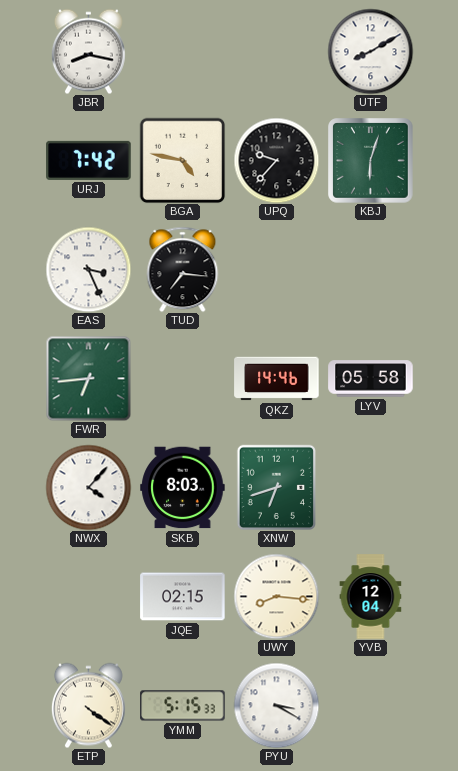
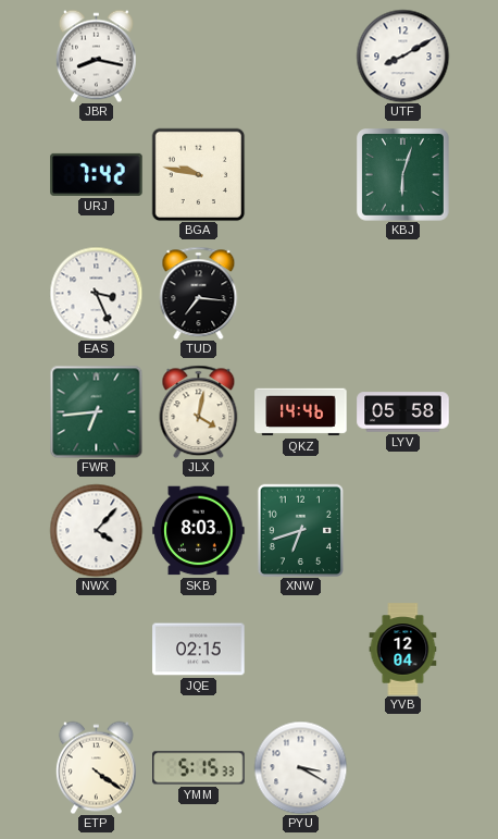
BGA: 4:47 -> 9:47
UPQ: 9:37 -> none
JLX: none -> 4:02
UWY: 8:16 -> none
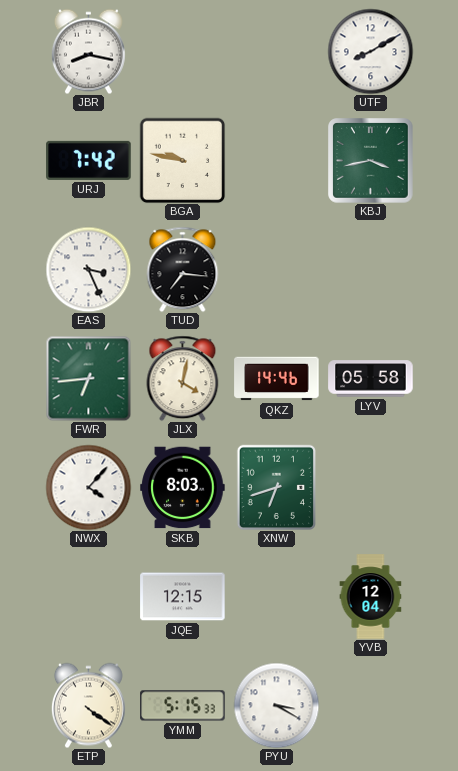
KBJ: 6:03 -> 3:43
JQE: 02:15 -> 12:15
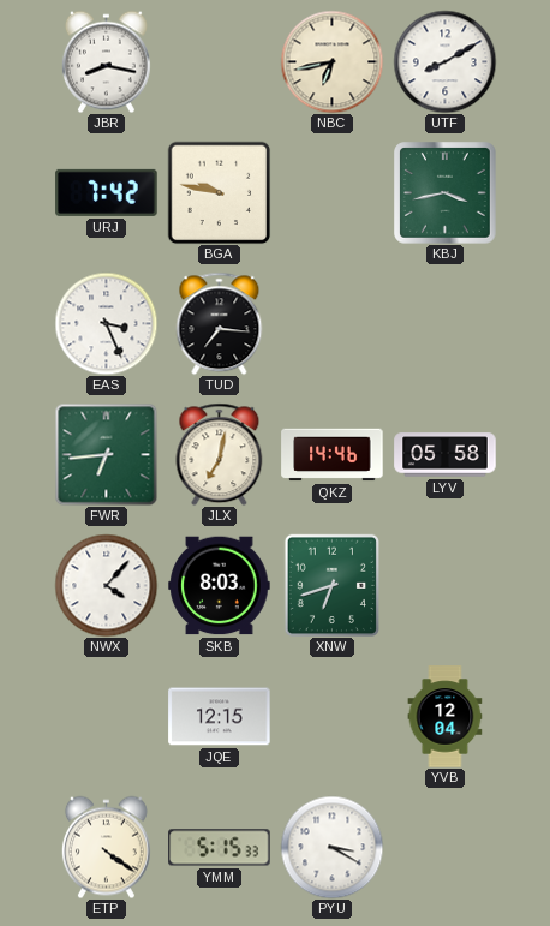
NBC: none -> 6:43
JLX: 4:02 -> 7:02
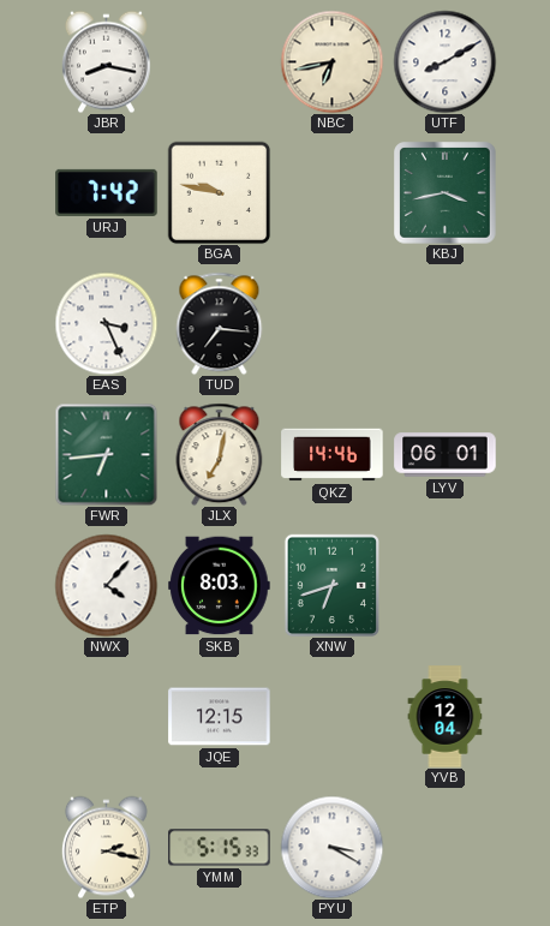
LYV: 05:58 -> 06:01
ETP: 4:21 -> 2:17
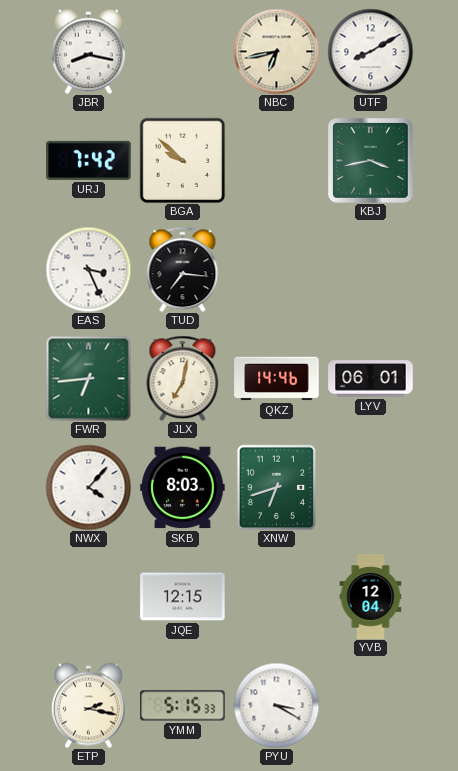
BGA: 9:47 -> 9:52
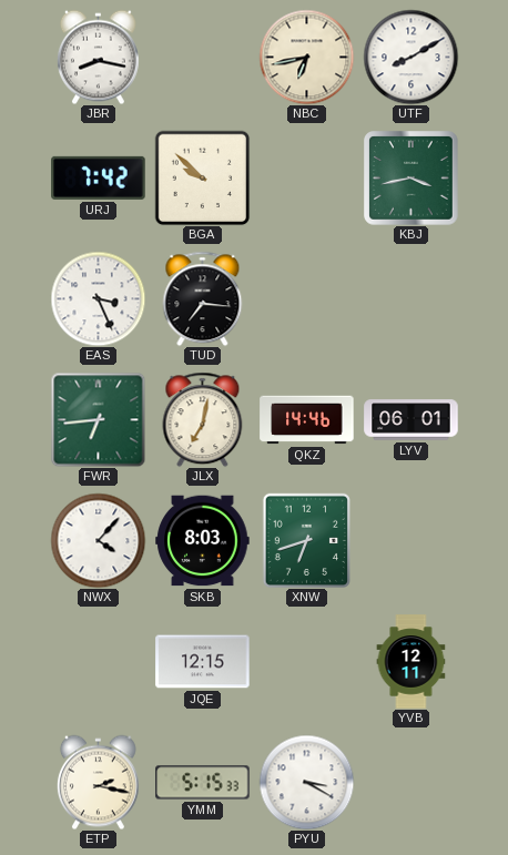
YVB: 12:04 -> 12:11
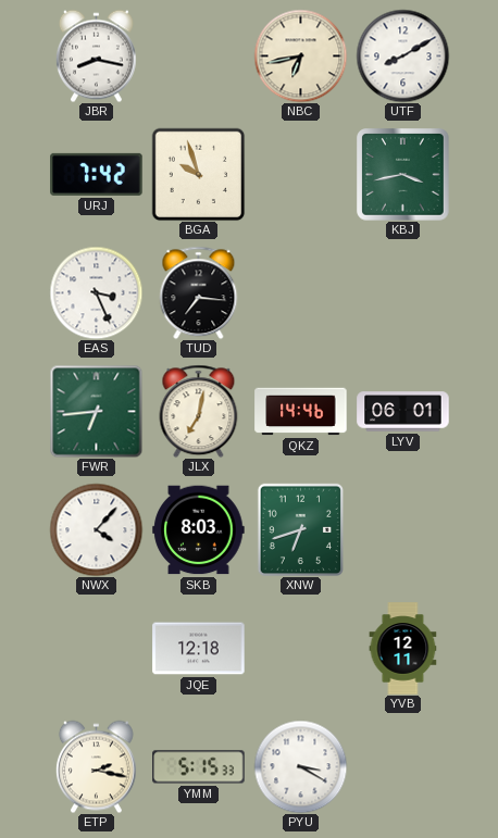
BGA: 9:52 -> 9:57
JQE: 12:15 -> 12:18
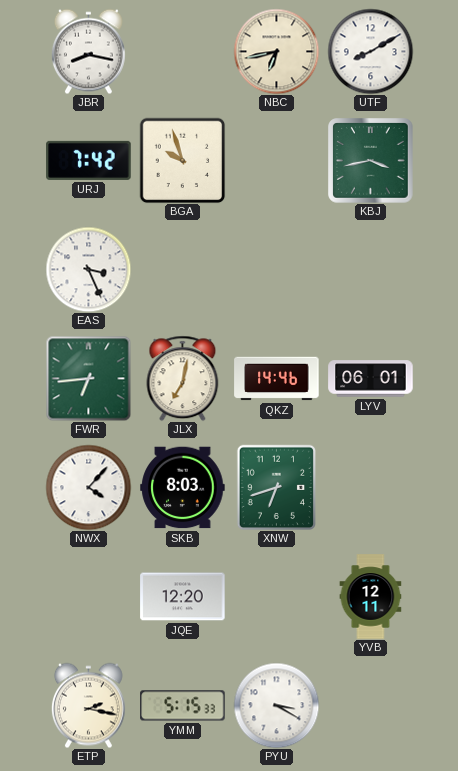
TUD: 7:16 -> none
JQE: 12:18 -> 12:20
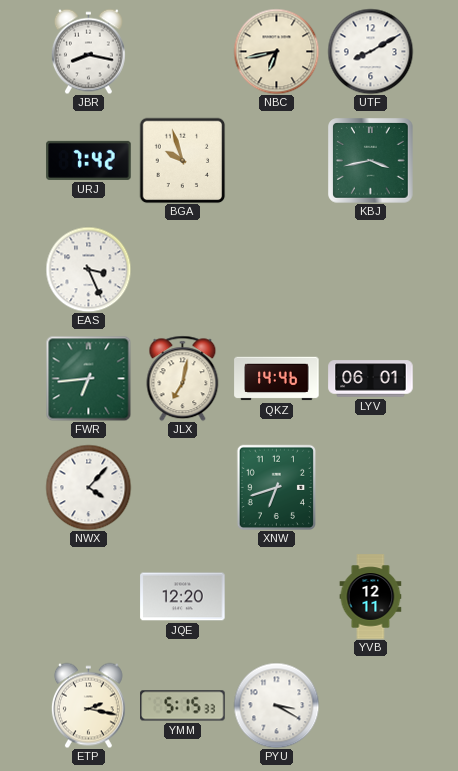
SKB: 8:03 -> none
